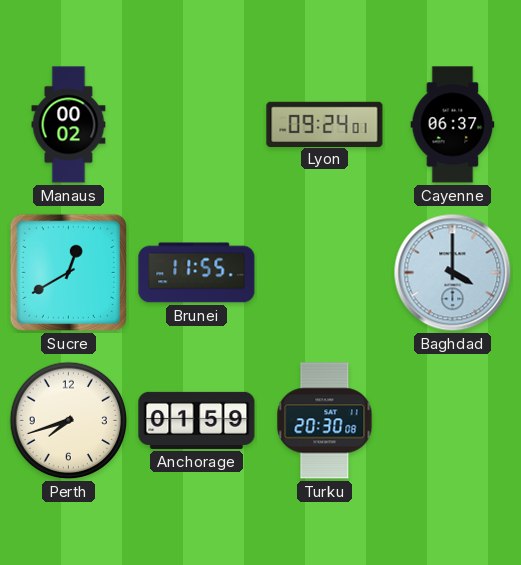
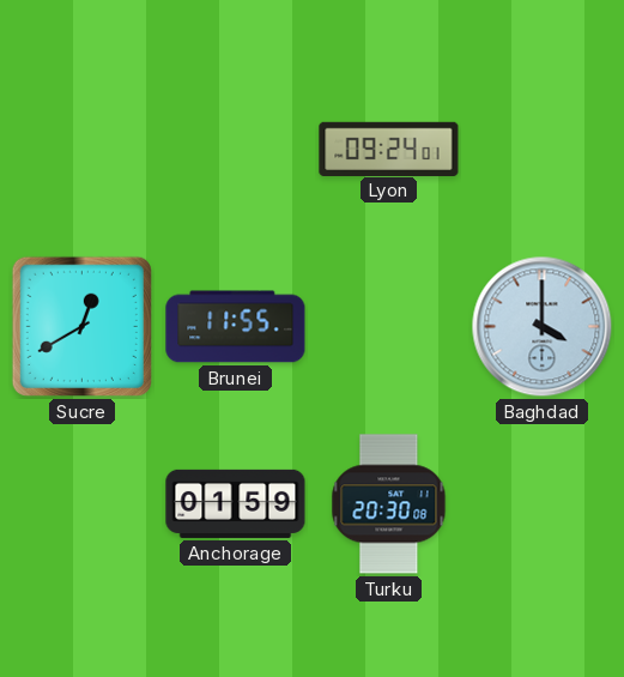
Manaus: 00:02 -> none
Cayenne: 06:37 -> none
Perth: 7:42 -> none
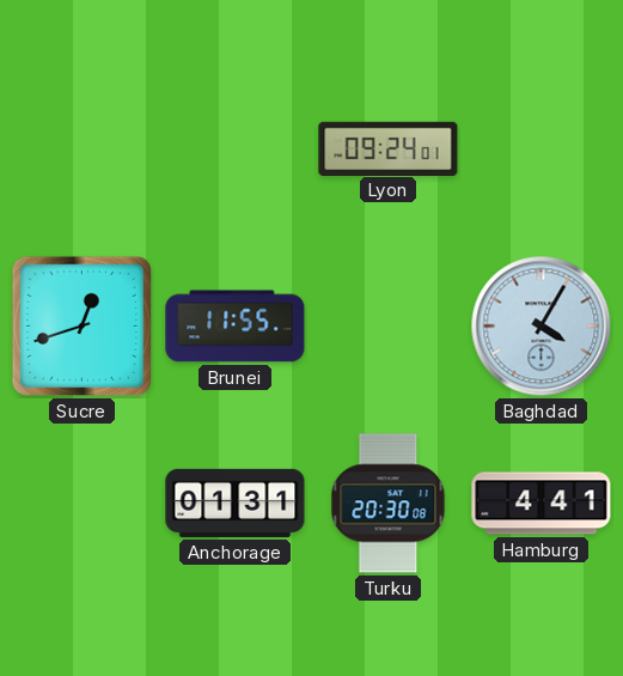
Sucre: 12:40 -> 12:42
Baghdad: 4:00 -> 4:05
Anchorage: 01:59 -> 01:31
Hamburg: none -> 4:41
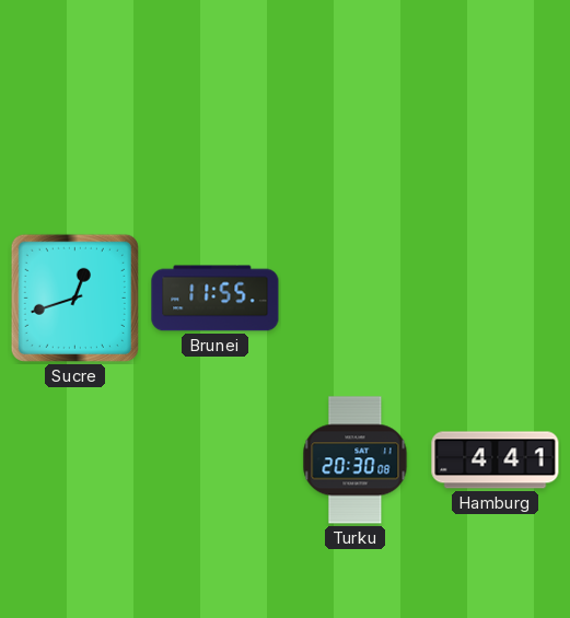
Lyon: 09:24 -> none
Baghdad: 4:05 -> none
Anchorage: 01:31 -> none
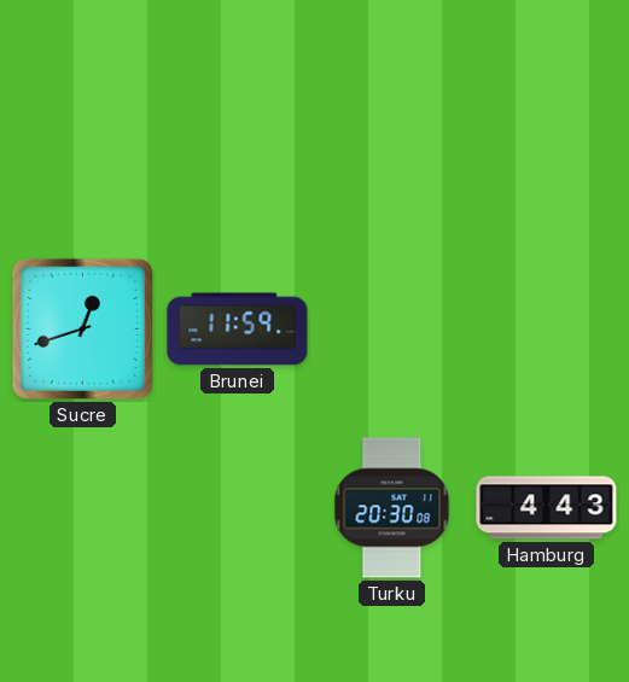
Brunei: 11:55 -> 11:59
Hamburg: 4:41 -> 4:43
